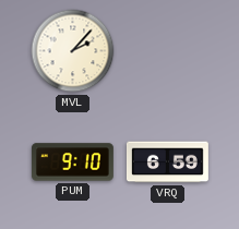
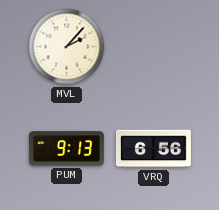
PUM: 9:10 -> 9:13
VRQ: 6:59 -> 6:56
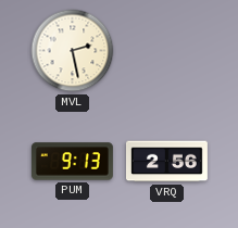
MVL: 2:07 -> 2:28
VRQ: 6:56 -> 2:56
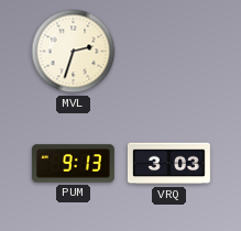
MVL: 2:28 -> 2:33
VRQ: 2:56 -> 3:03
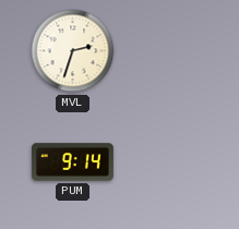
PUM: 9:13 -> 9:14
VRQ: 3:03 -> none
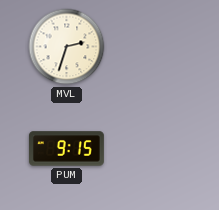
PUM: 9:14 -> 9:15
